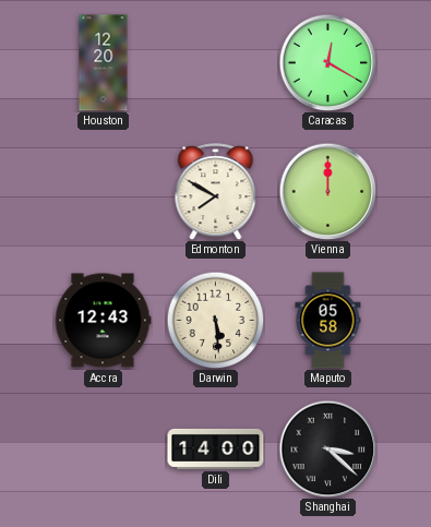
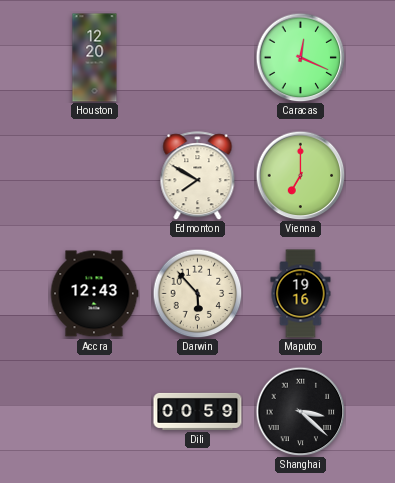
Caracas: 12:20 -> 12:19
Vienna: 12:00 -> 7:00
Darwin: 5:29 -> 5:53
Maputo: 05:58 -> 19:16
Dili: 14:00 -> 00:59
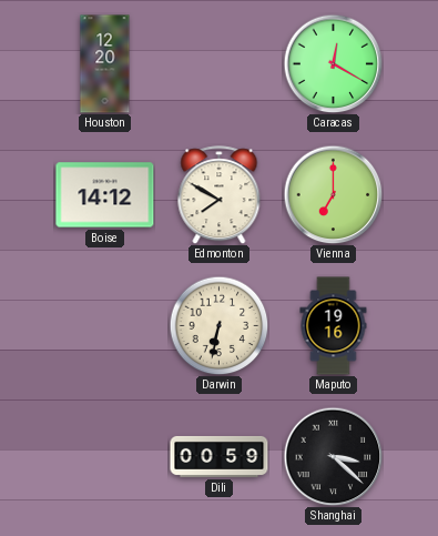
Caracas: 12:19 -> 12:20
Boise: none -> 14:12
Accra: 12:43 -> none
Darwin: 5:53 -> 6:32
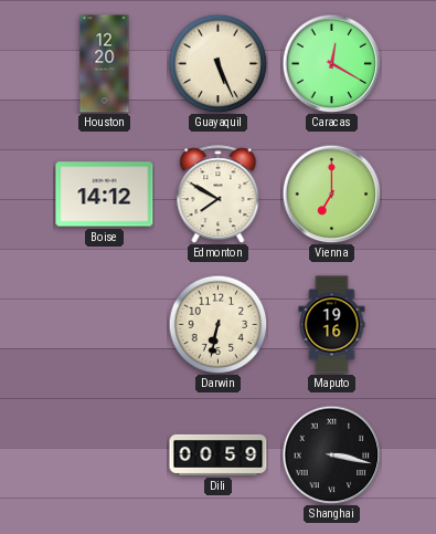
Guayaquil: none -> 5:26
Shanghai: 3:22 -> 3:17
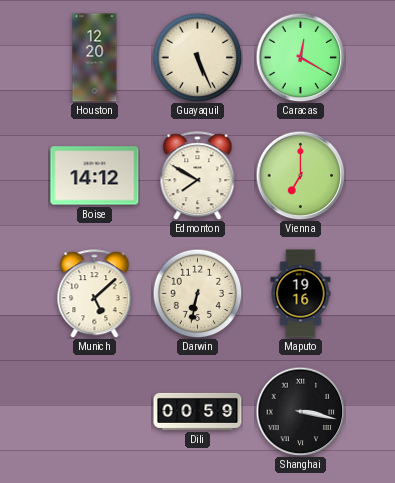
Munich: none -> 5:08
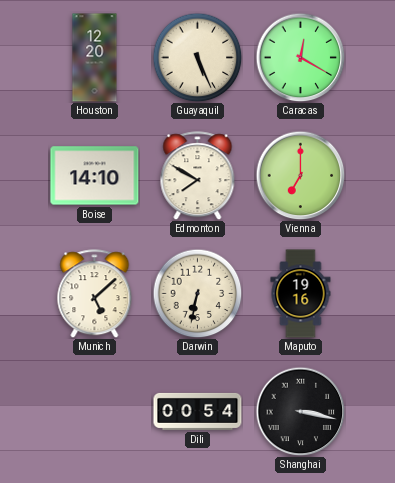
Boise: 14:12 -> 14:10
Dili: 00:59 -> 00:54
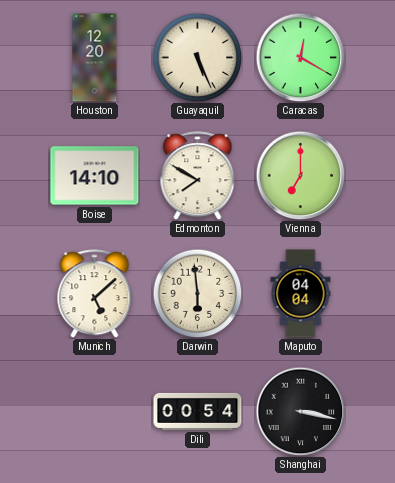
Darwin: 6:32 -> 5:59
Maputo: 19:16 -> 04:04
